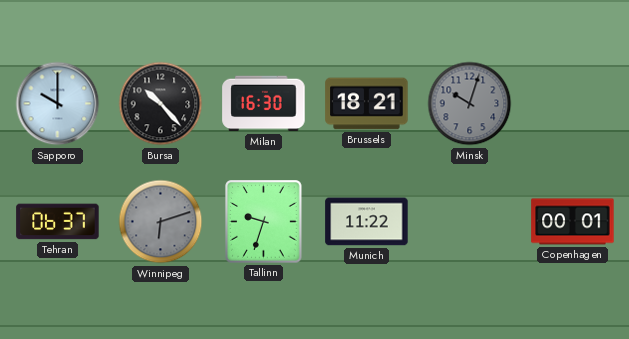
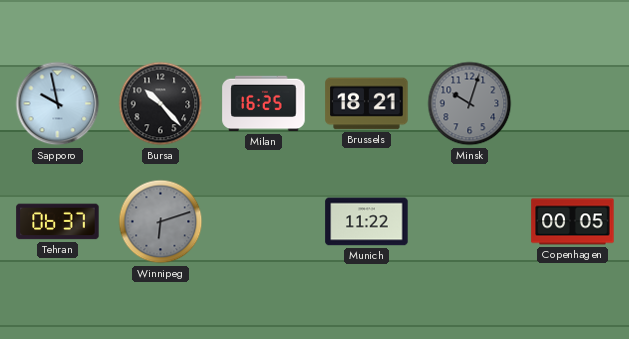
Sapporo: 10:00 -> 9:58
Milan: 16:30 -> 16:25
Tallinn: 9:33 -> none
Copenhagen: 00:01 -> 00:05
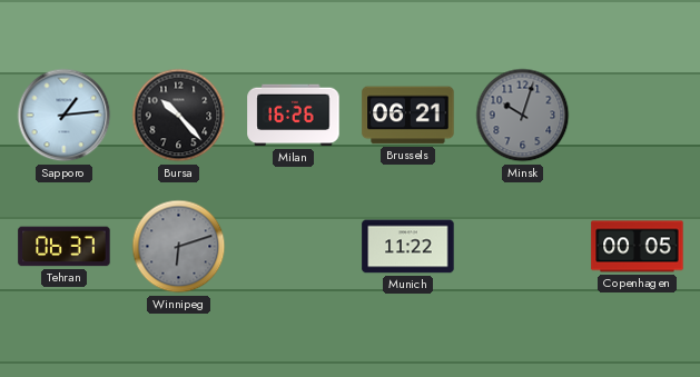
Sapporo: 9:58 -> 1:14
Milan: 16:25 -> 16:26
Brussels: 18:21 -> 06:21
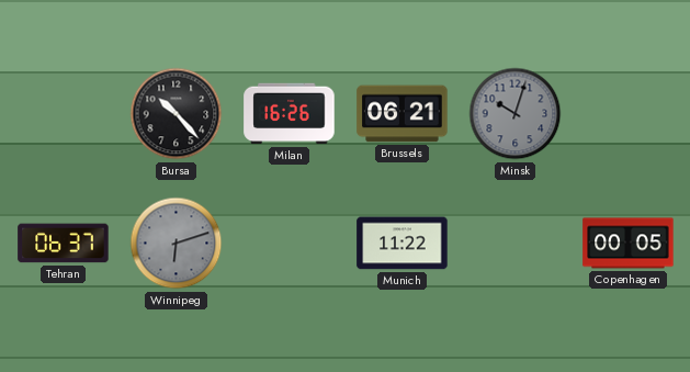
Sapporo: 1:14 -> none
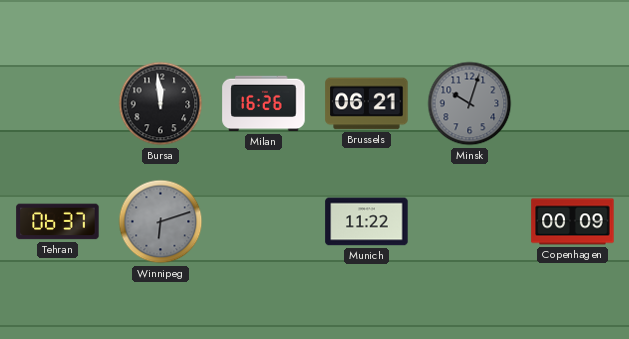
Bursa: 10:23 -> 11:59
Copenhagen: 00:05 -> 00:09
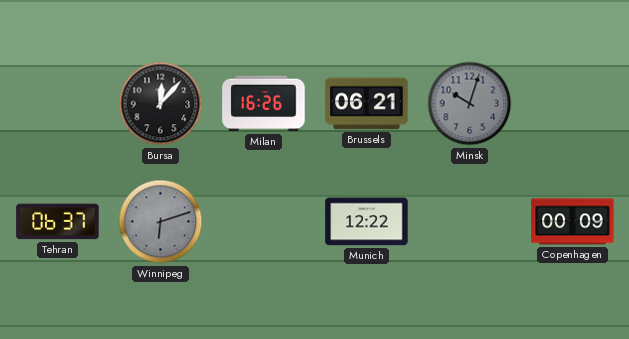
Bursa: 11:59 -> 12:07
Munich: 11:22 -> 12:22
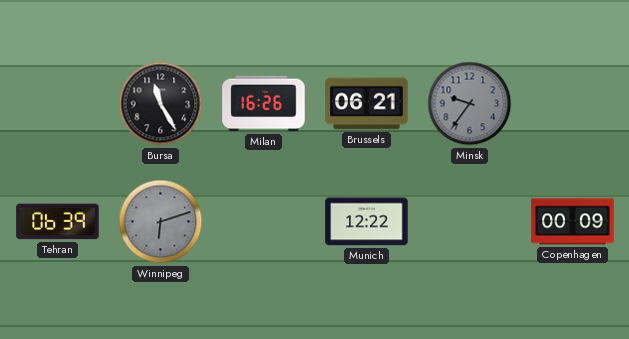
Bursa: 12:07 -> 11:25
Minsk: 10:03 -> 9:36
Tehran: 06:37 -> 06:39
